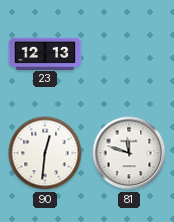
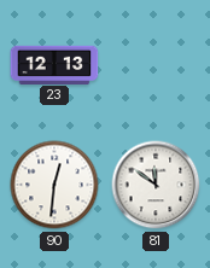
81: 11:48 -> 11:51
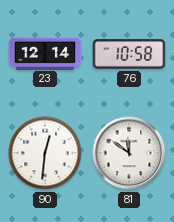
23: 12:13 -> 12:14
76: none -> 10:58
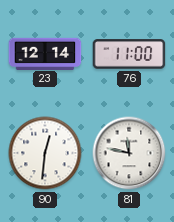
76: 10:58 -> 11:00
81: 11:51 -> 11:47
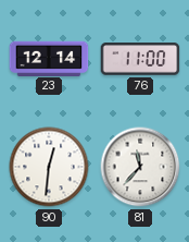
81: 11:47 -> 11:37
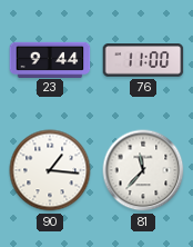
23: 12:14 -> 9:44
90: 12:31 -> 1:16
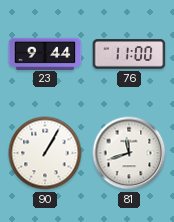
90: 1:16 -> 1:05
81: 11:37 -> 11:42
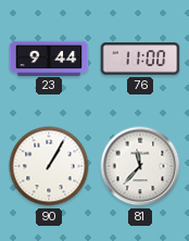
81: 11:42 -> 11:37
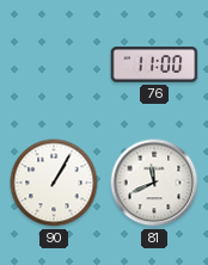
23: 9:44 -> none
81: 11:37 -> 11:41
